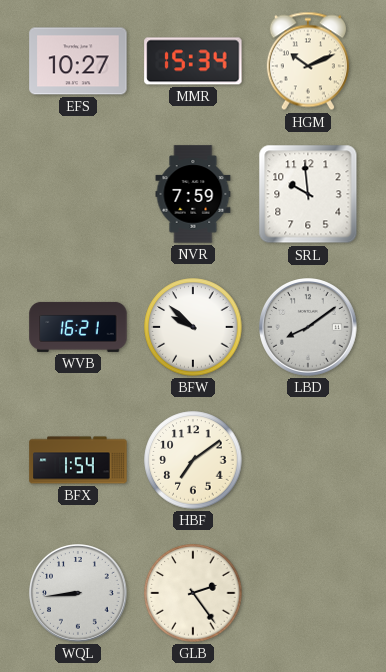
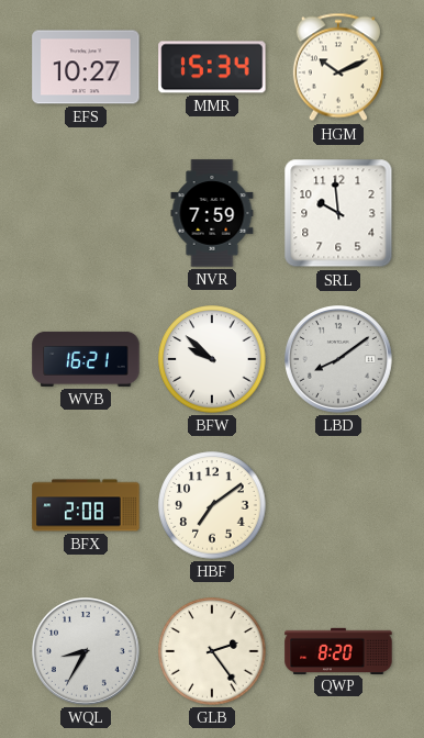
BFX: 1:54 -> 2:08
WQL: 8:44 -> 8:35
QWP: none -> 8:20
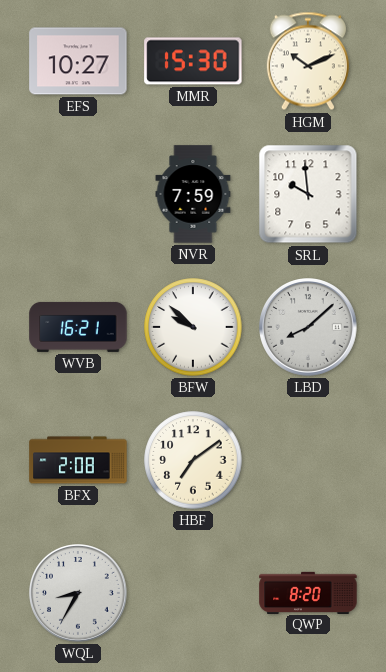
MMR: 15:34 -> 15:30
LBD: 8:09 -> 8:08
GLB: 2:24 -> none
